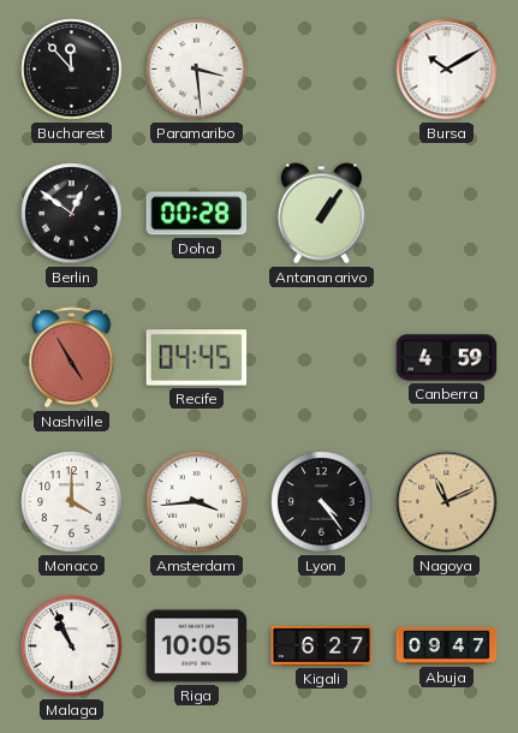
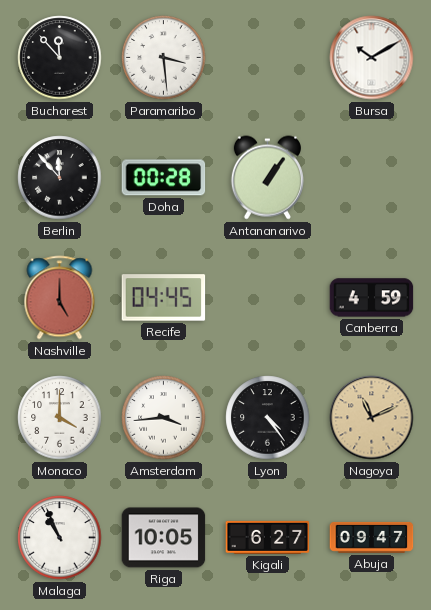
Berlin: 12:51 -> 11:53
Nashville: 4:55 -> 5:00
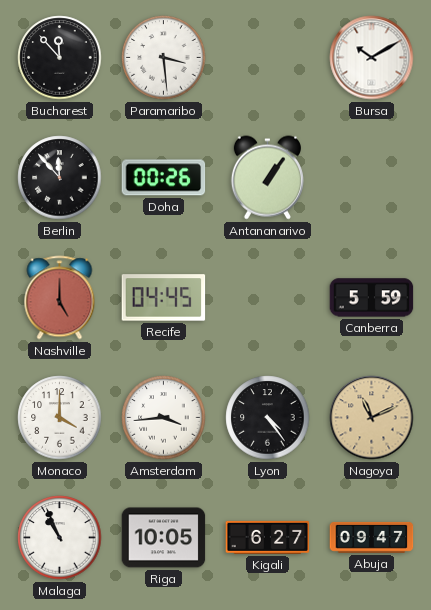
Doha: 00:28 -> 00:26
Canberra: 4:59 -> 5:59
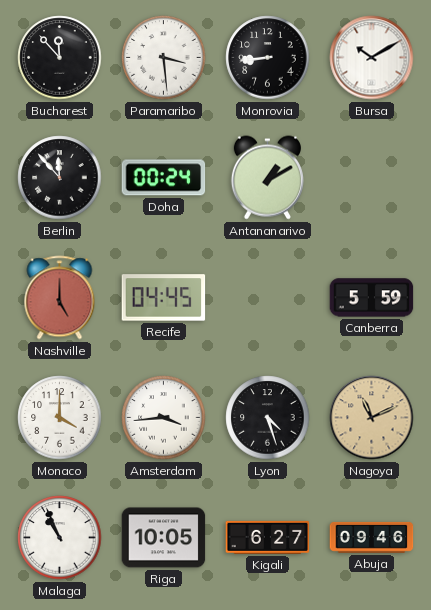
Monrovia: none -> 8:44
Doha: 00:26 -> 00:24
Antananarivo: 1:06 -> 1:10
Lyon: 4:24 -> 4:27
Abuja: 09:47 -> 09:46
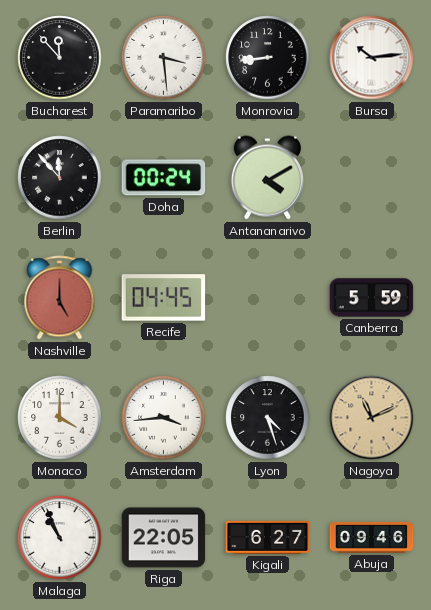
Bursa: 10:10 -> 10:14
Antananarivo: 1:10 -> 4:10
Riga: 10:05 -> 22:05
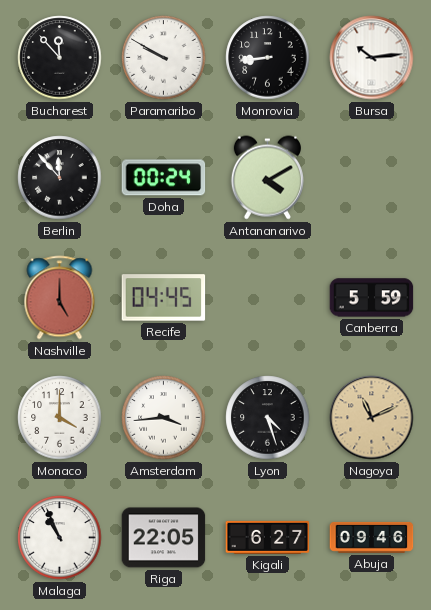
Paramaribo: 3:29 -> 9:50
